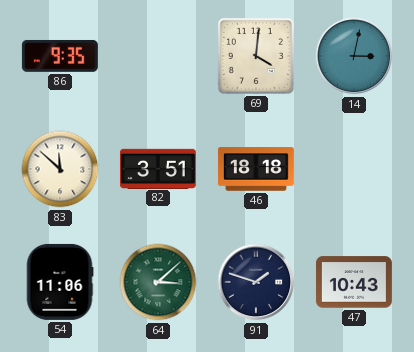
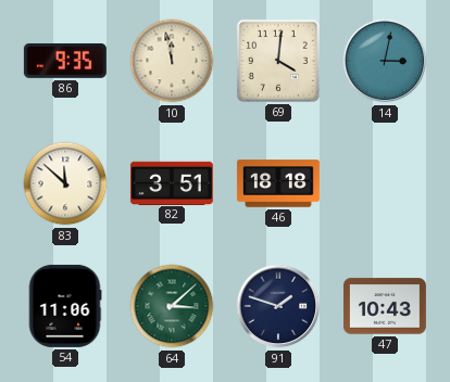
10: none -> 11:58
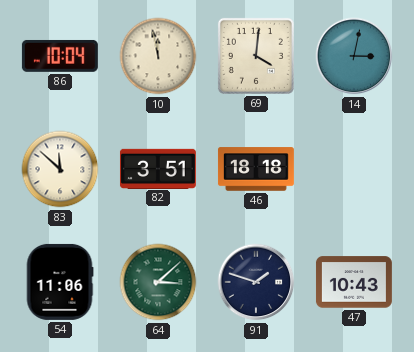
86: 9:35 -> 10:04
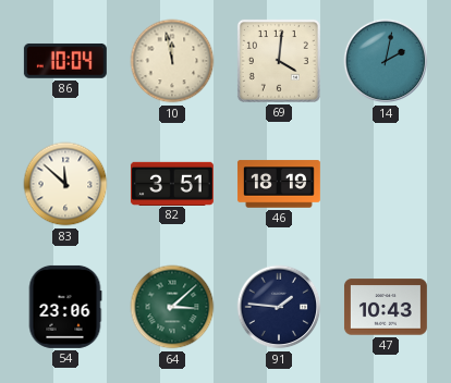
14: 3:02 -> 2:02
46: 18:18 -> 18:19
54: 11:06 -> 23:06
91: 1:48 -> 1:46
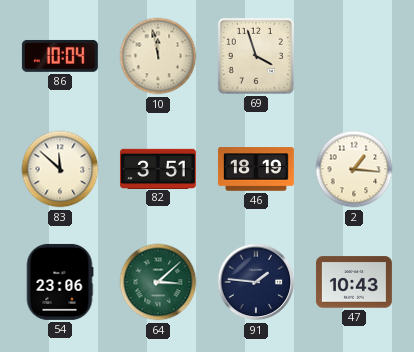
69: 4:01 -> 3:57
14: 2:02 -> none
2: none -> 1:16
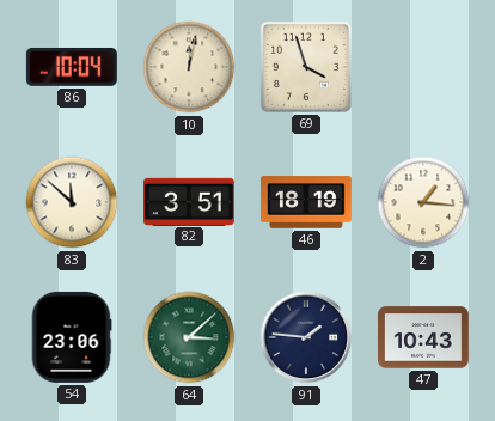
10: 11:58 -> 12:02
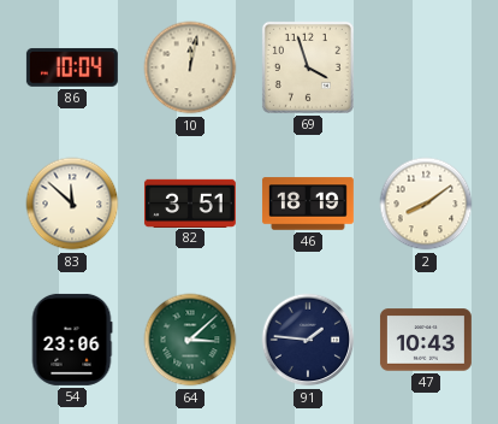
2: 1:16 -> 8:09
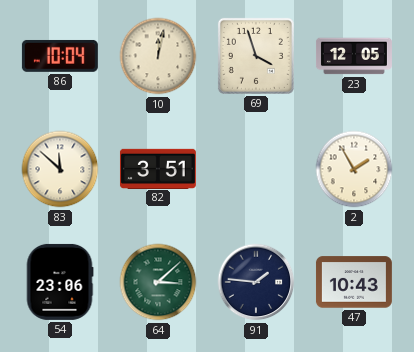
23: none -> 12:05
46: 18:19 -> none
2: 8:09 -> 1:55
